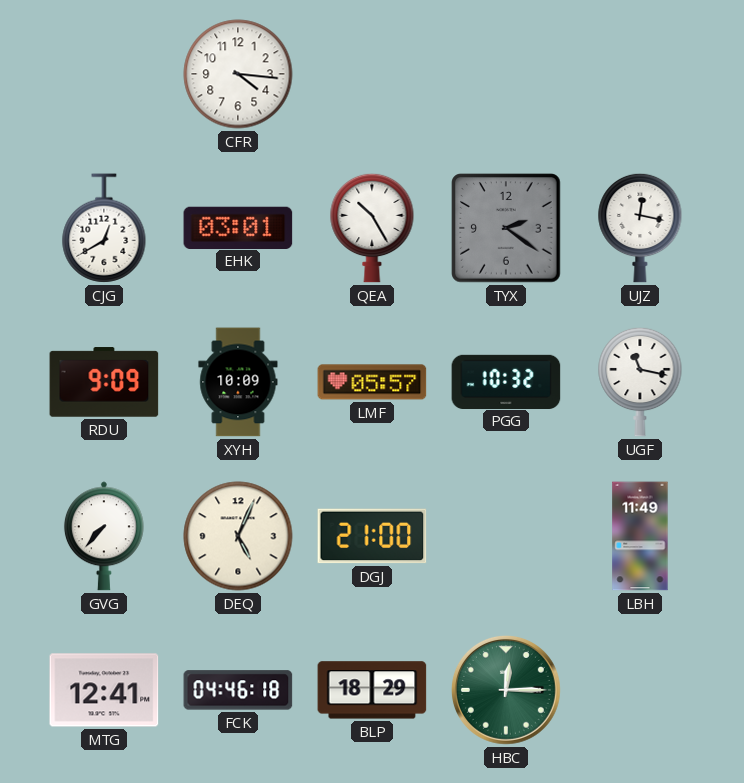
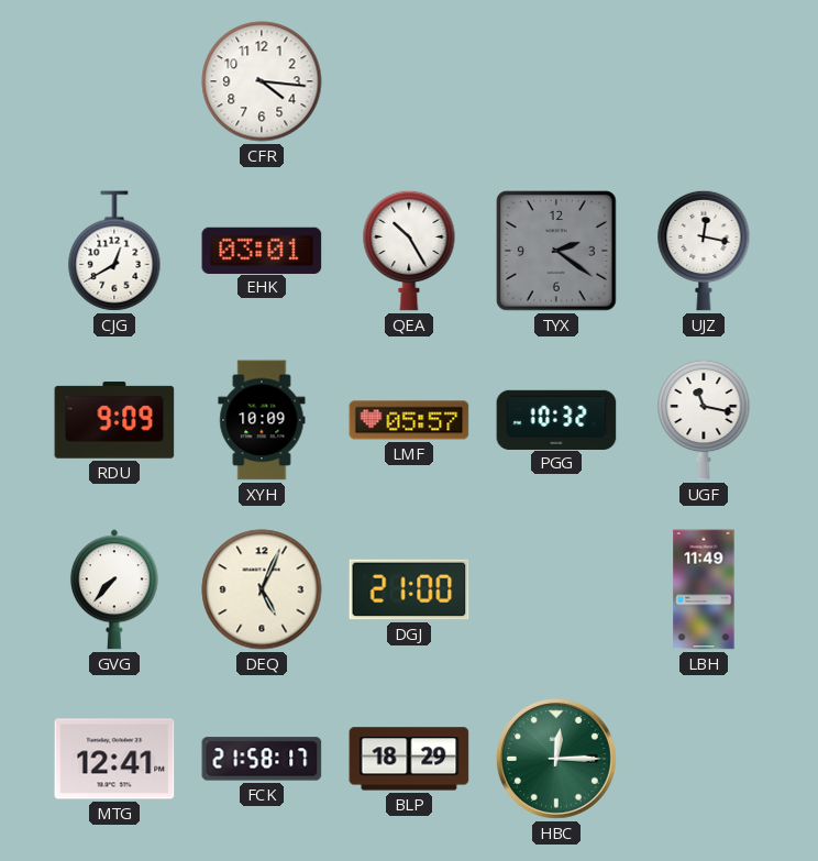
FCK: 04:46 -> 21:58
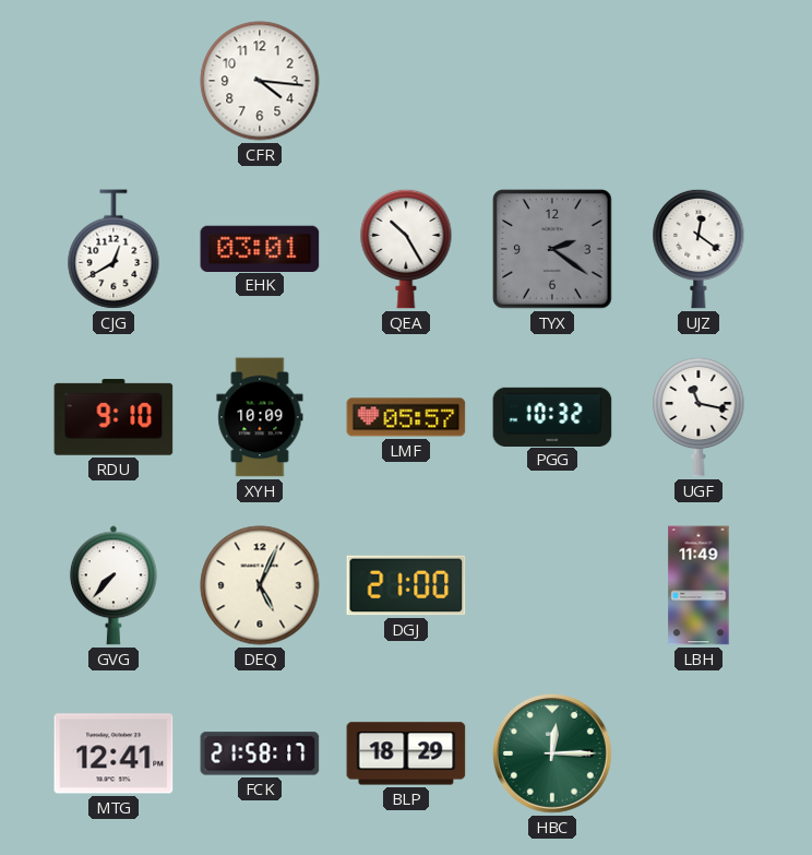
UJZ: 12:17 -> 12:21
RDU: 9:09 -> 9:10
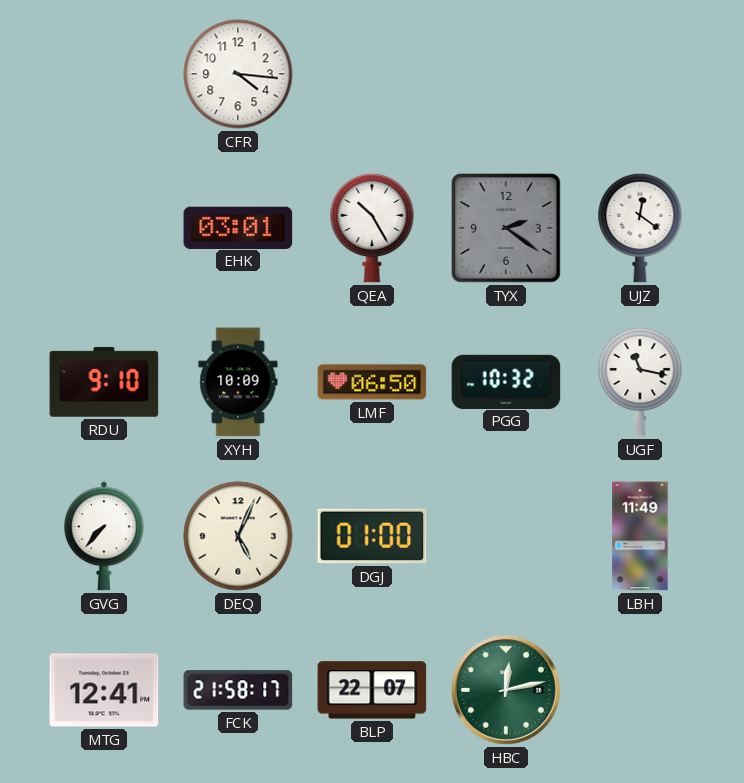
CJG: 12:40 -> none
LMF: 05:57 -> 06:50
DGJ: 21:00 -> 01:00
BLP: 18:29 -> 22:07
HBC: 12:15 -> 12:13
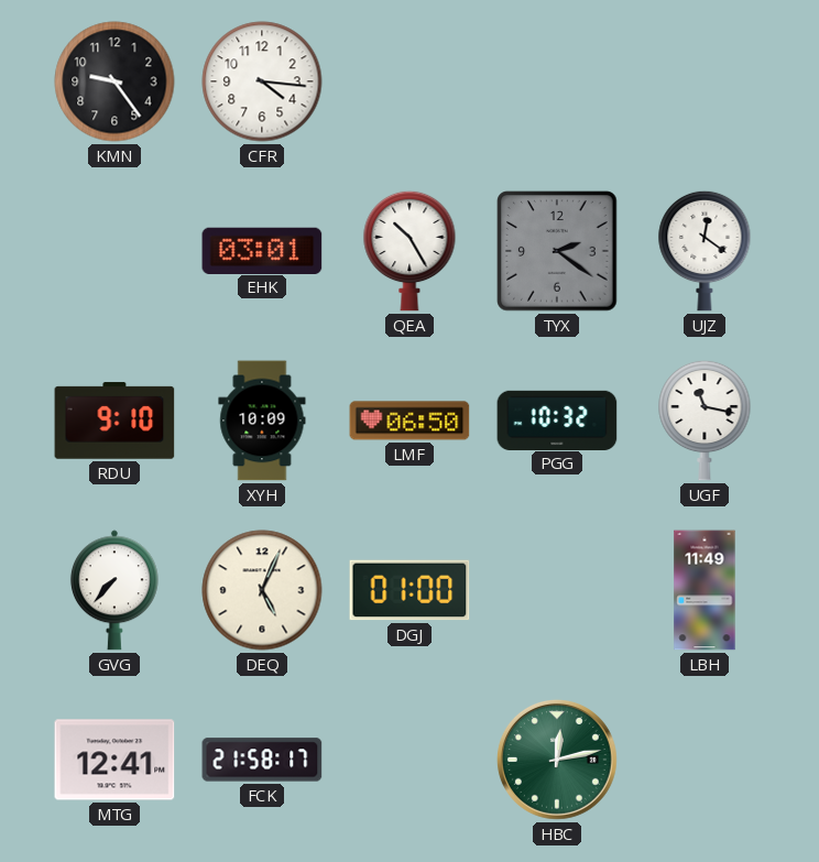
KMN: none -> 9:24
BLP: 22:07 -> none
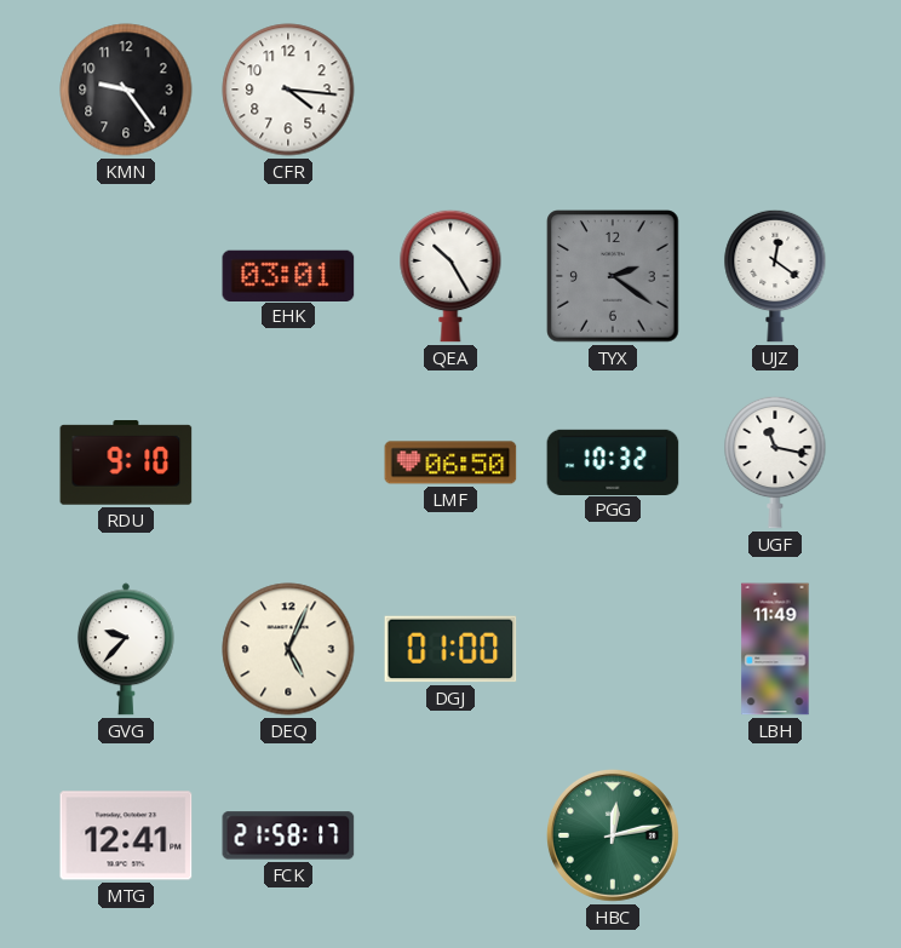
XYH: 10:09 -> none
GVG: 7:37 -> 9:37
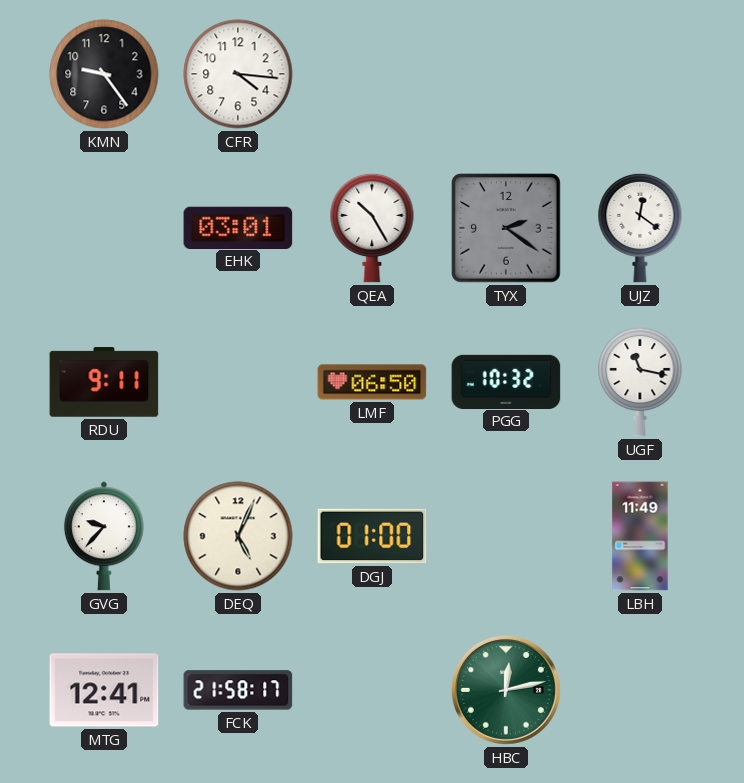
RDU: 9:10 -> 9:11
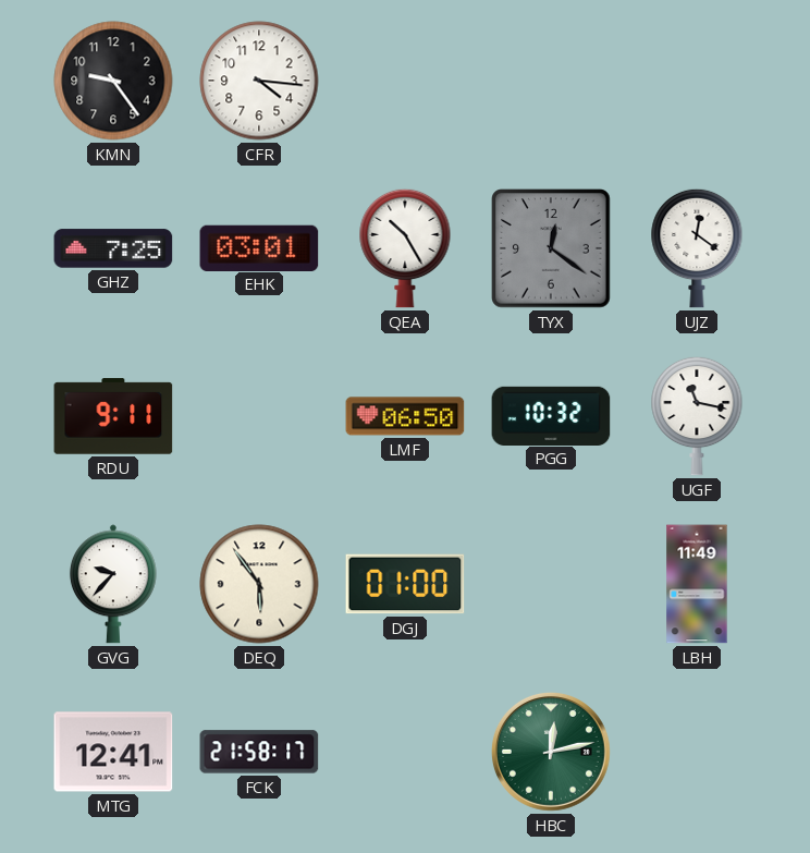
GHZ: none -> 7:25
TYX: 2:21 -> 12:21
DEQ: 5:04 -> 5:54
